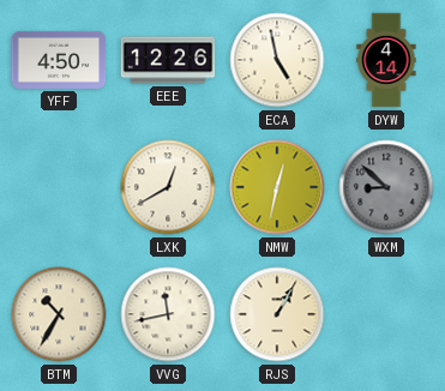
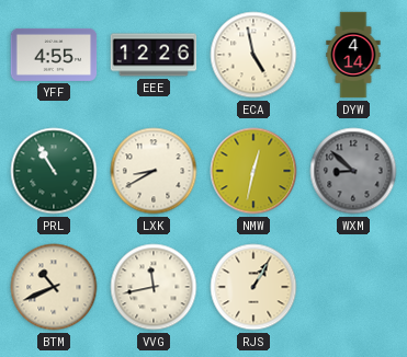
YFF: 4:50 -> 4:55
PRL: none -> 10:55
LXK: 12:40 -> 8:40
BTM: 10:35 -> 10:41
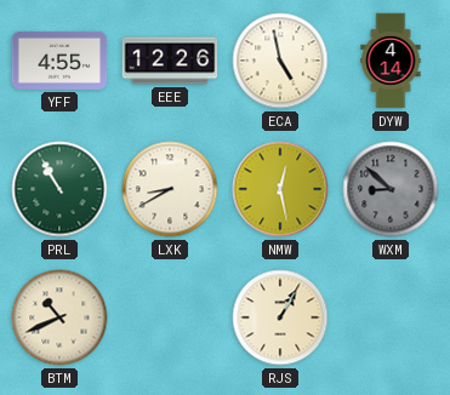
NMW: 12:32 -> 12:28
VVG: 11:43 -> none
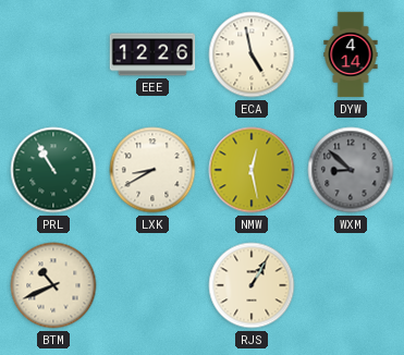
YFF: 4:55 -> none
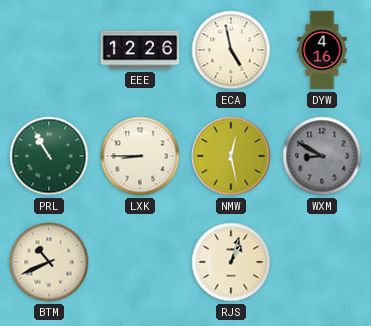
DYW: 4:14 -> 4:16
LXK: 8:40 -> 8:45
WXM: 8:52 -> 8:50
RJS: 1:05 -> 1:03
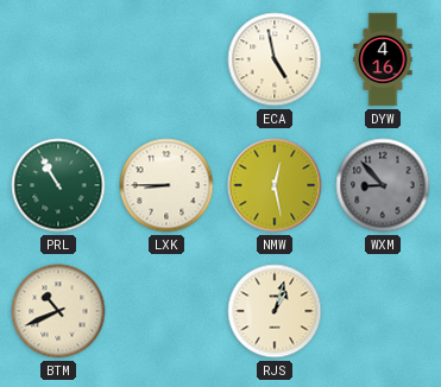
EEE: 12:26 -> none
WXM: 8:50 -> 8:53
